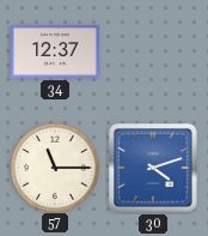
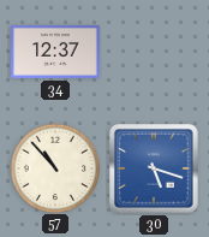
57: 11:15 -> 10:53
30: 4:12 -> 5:18
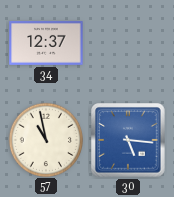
57: 10:53 -> 10:58
30: 5:18 -> 5:16
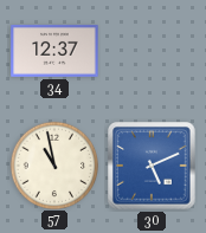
30: 5:16 -> 5:11
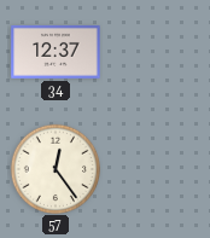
57: 10:58 -> 12:24
30: 5:11 -> none
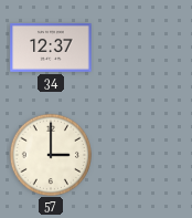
57: 12:24 -> 3:00
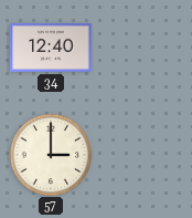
34: 12:37 -> 12:40
